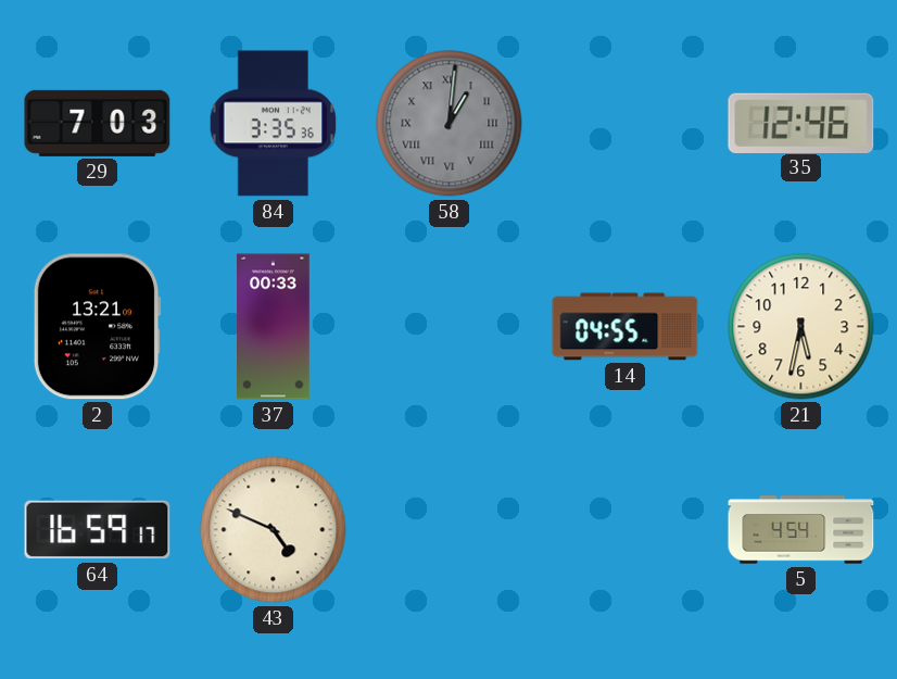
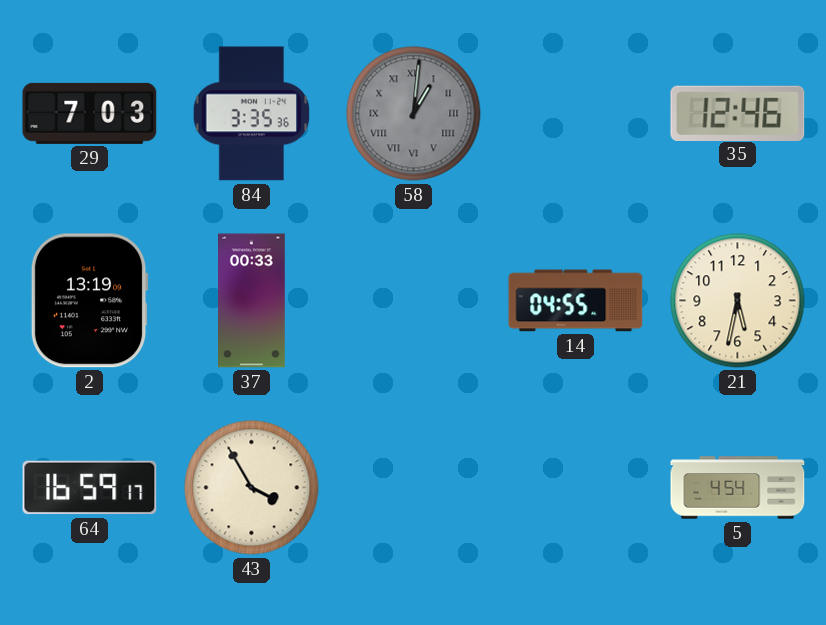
2: 13:21 -> 13:19
43: 4:49 -> 3:55
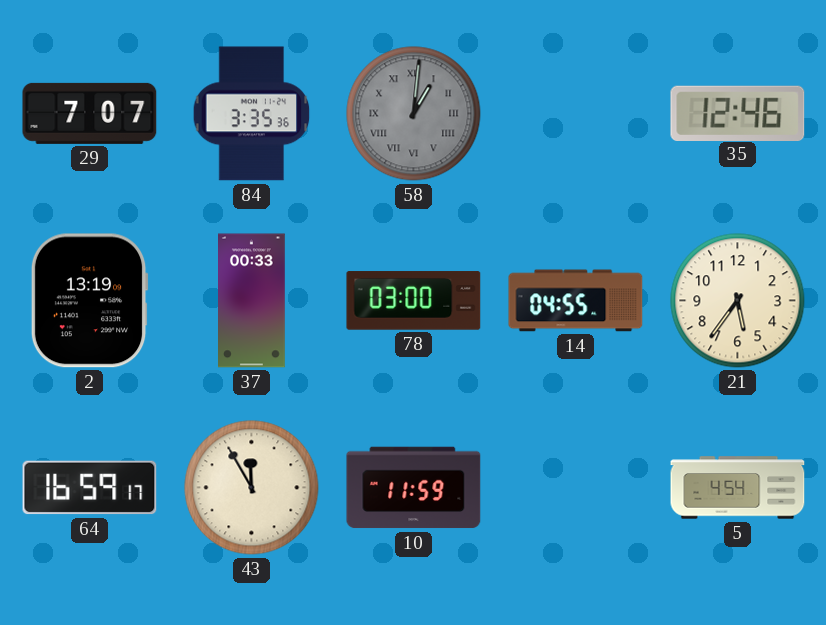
29: 7:03 -> 7:07
78: none -> 03:00
21: 5:32 -> 5:36
43: 3:55 -> 11:55
10: none -> 11:59
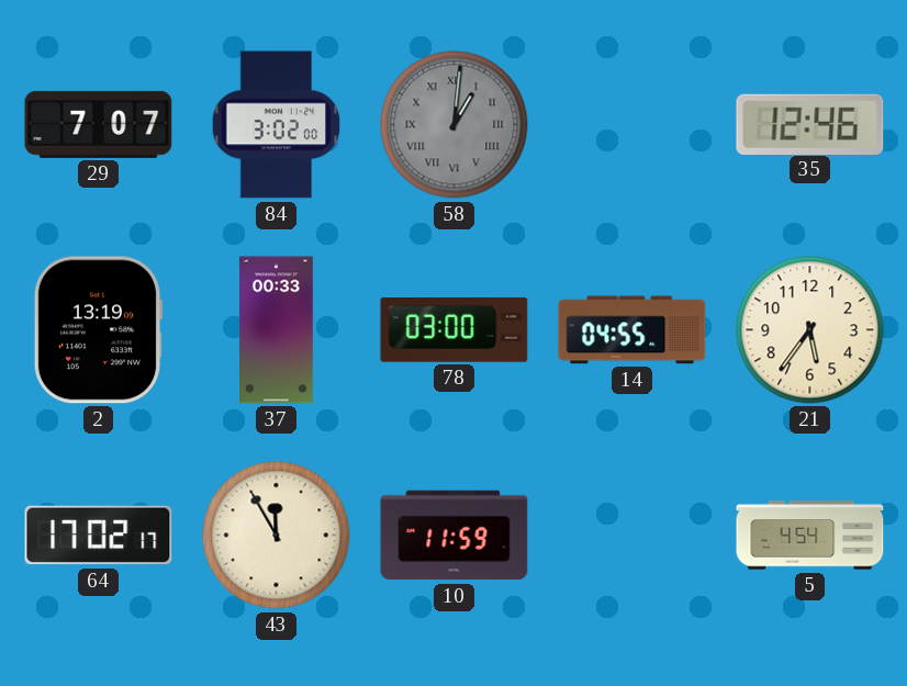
84: 3:35 -> 3:02
64: 16:59 -> 17:02
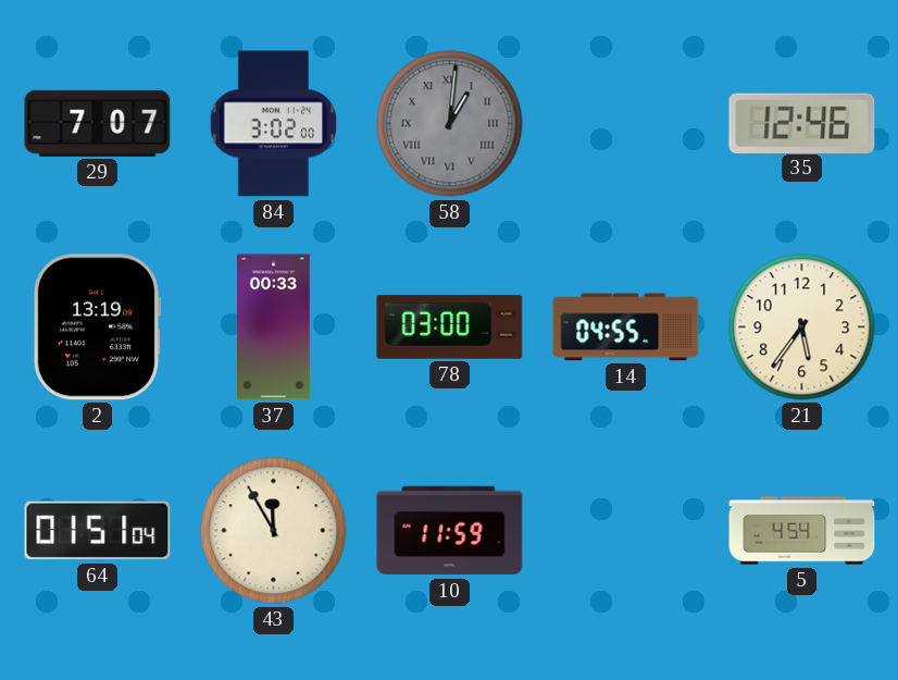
64: 17:02 -> 01:51
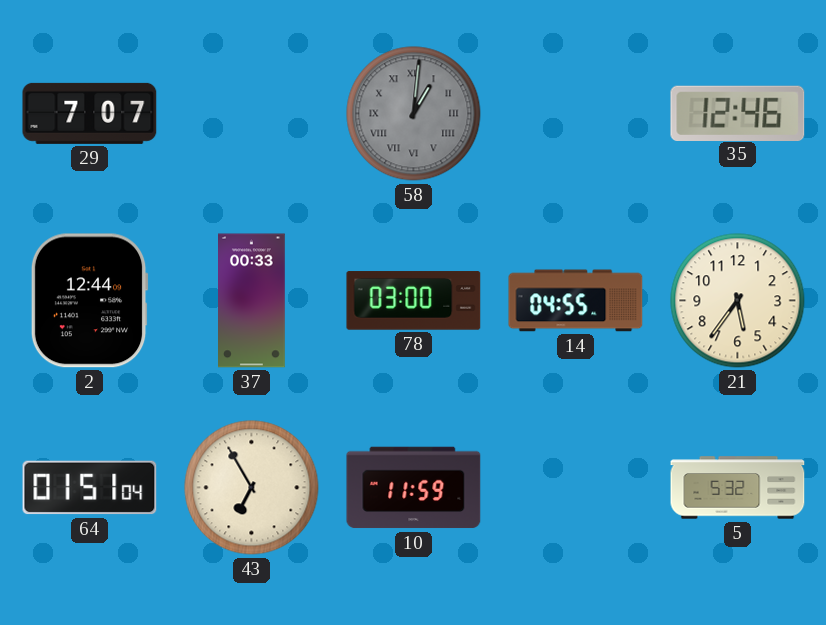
84: 3:02 -> none
2: 13:19 -> 12:44
43: 11:55 -> 6:55
5: 4:54 -> 5:32
